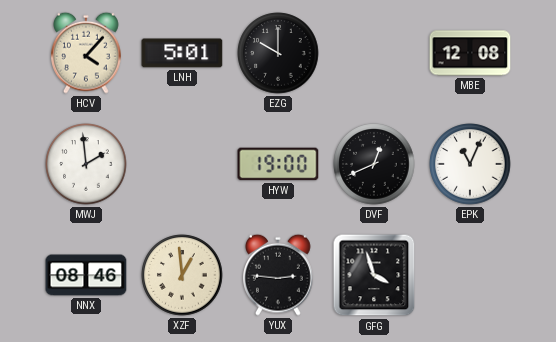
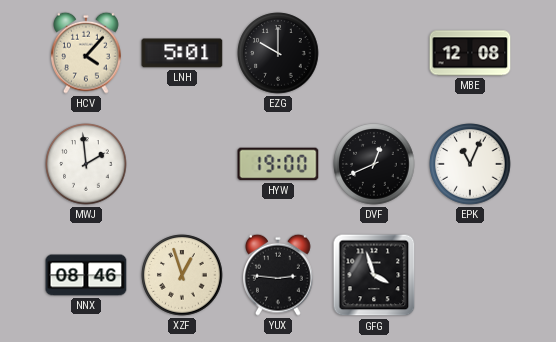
XZF: 12:59 -> 12:57
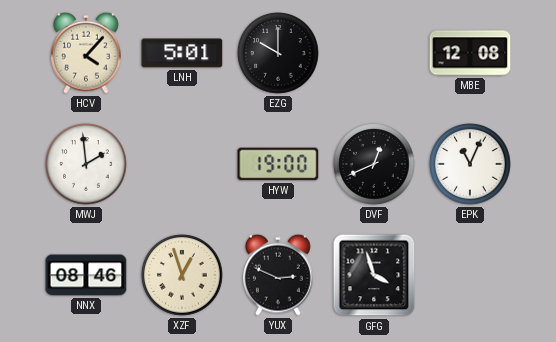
YUX: 2:46 -> 2:49
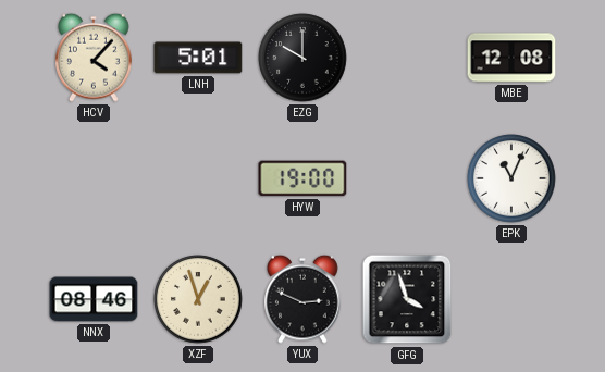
MWJ: 1:59 -> none
DVF: 12:41 -> none
